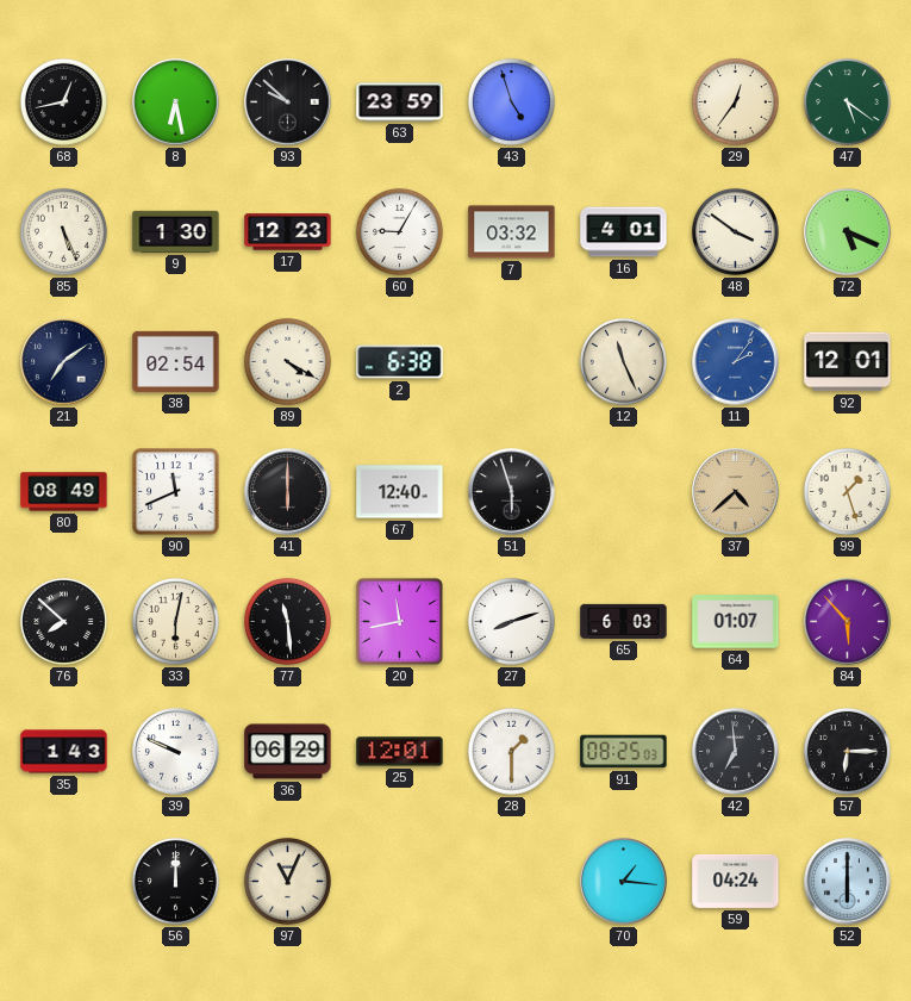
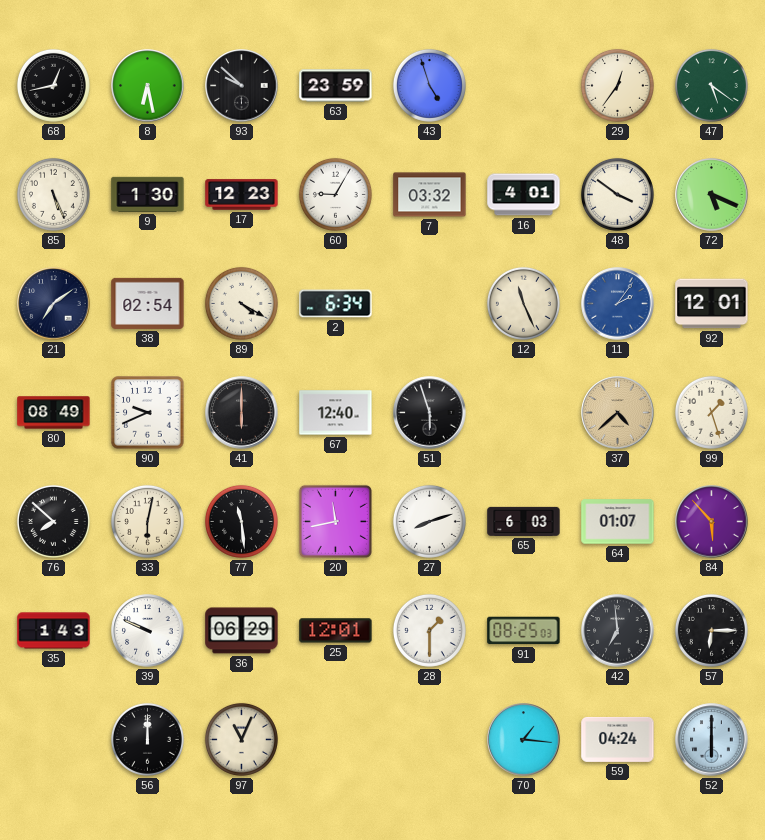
2: 6:38 -> 6:34
90: 11:41 -> 9:41
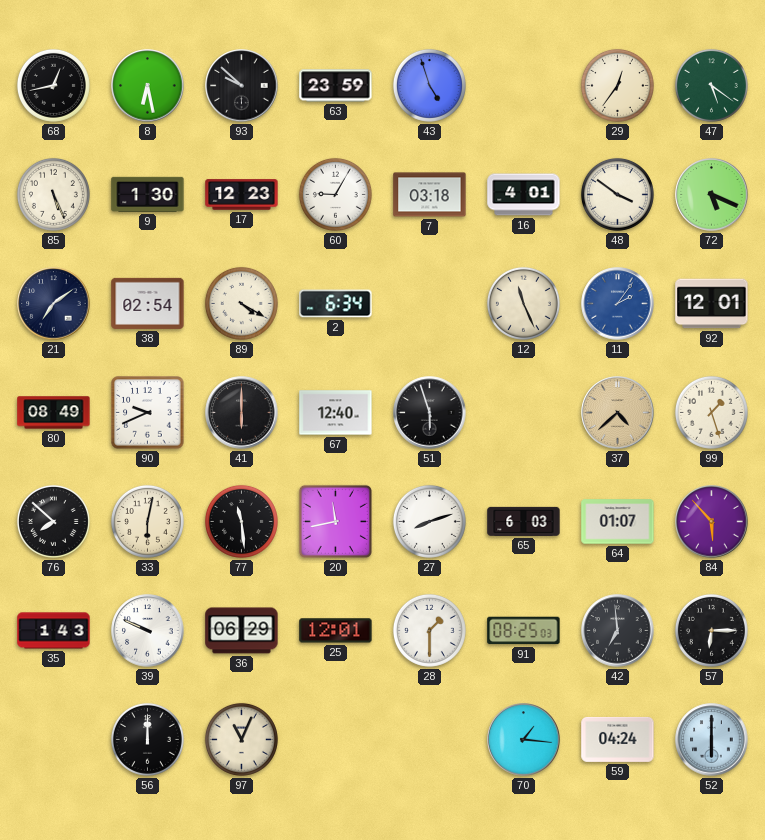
7: 03:32 -> 03:18
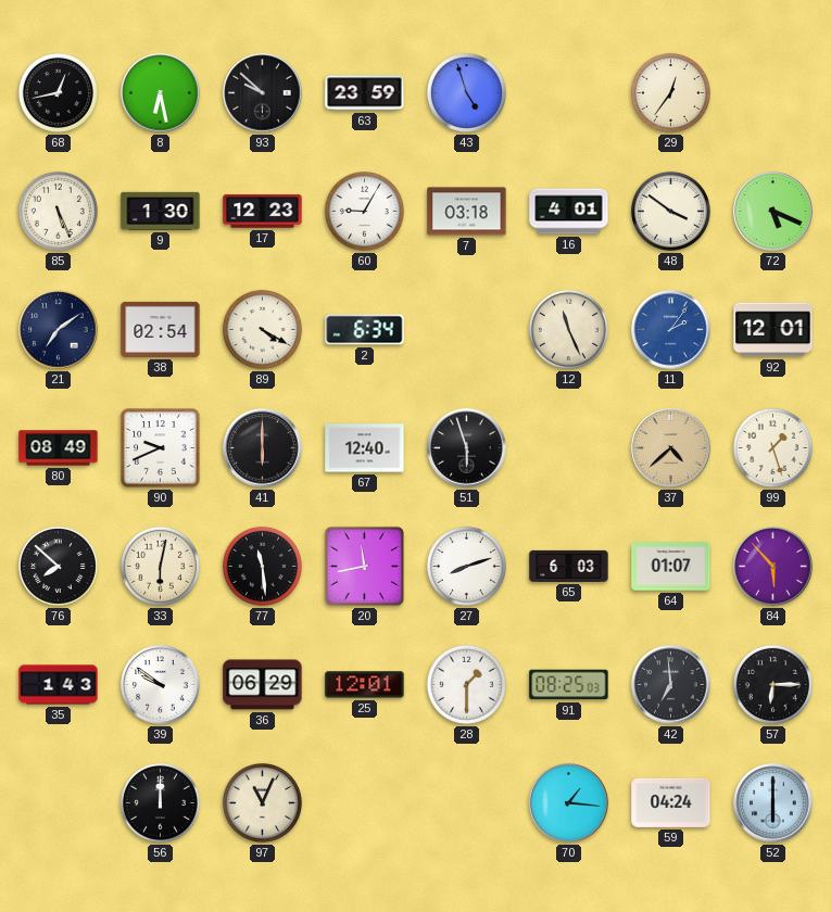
47: 5:21 -> none
39: 9:49 -> 9:51
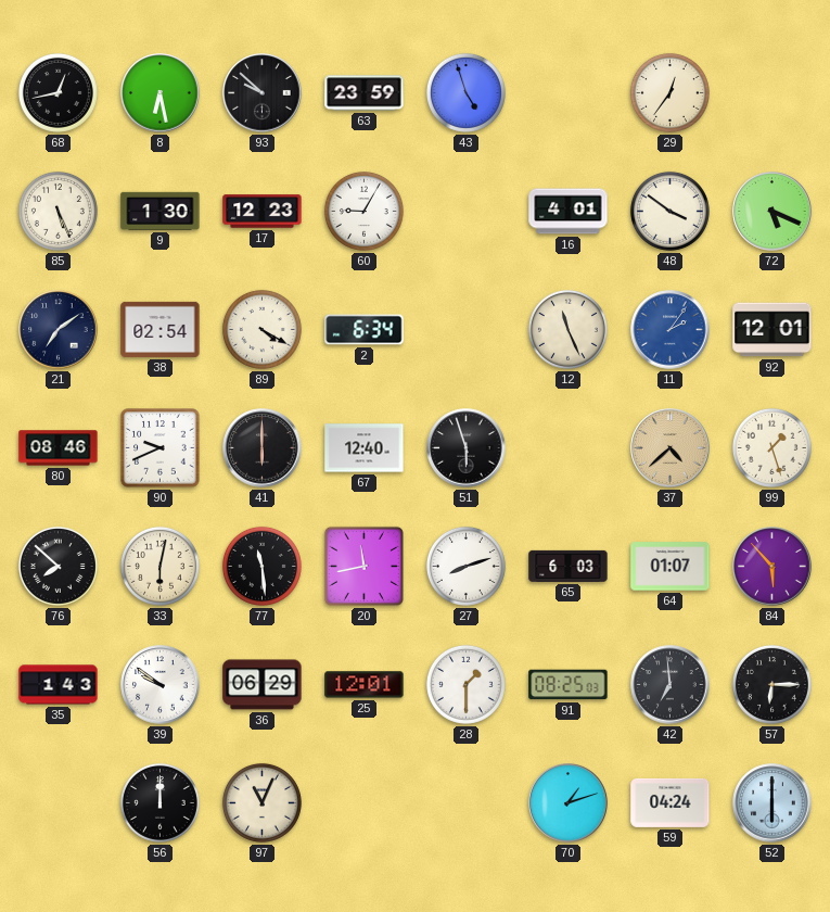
7: 03:18 -> none
80: 08:49 -> 08:46
70: 1:16 -> 1:12
